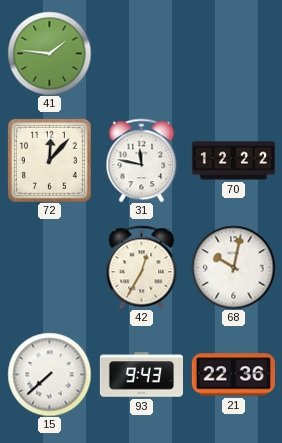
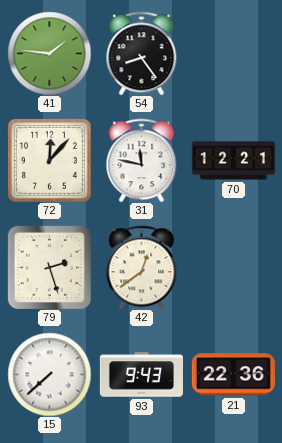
54: none -> 8:24
70: 12:22 -> 12:21
79: none -> 2:27
42: 12:35 -> 12:39
68: 10:02 -> none
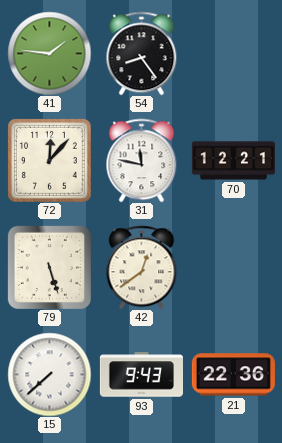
79: 2:27 -> 5:27
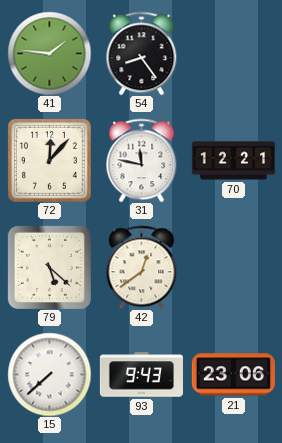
79: 5:27 -> 5:22
21: 22:36 -> 23:06
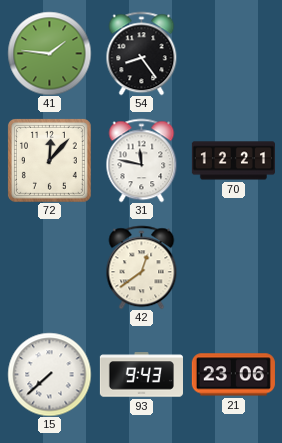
79: 5:22 -> none
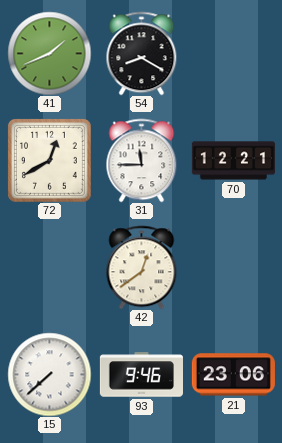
41: 1:46 -> 1:41
54: 8:24 -> 8:20
72: 12:07 -> 12:40
31: 11:47 -> 11:45
93: 9:43 -> 9:46
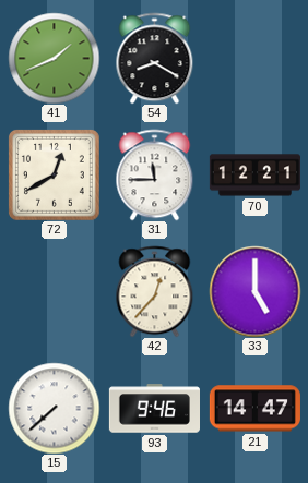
42: 12:39 -> 12:37
33: none -> 5:00
21: 23:06 -> 14:47
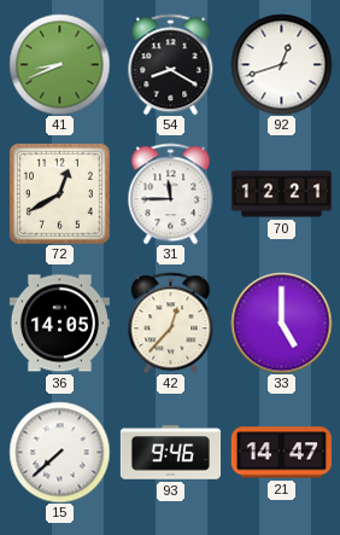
41: 1:41 -> 8:41
92: none -> 12:42
36: none -> 14:05
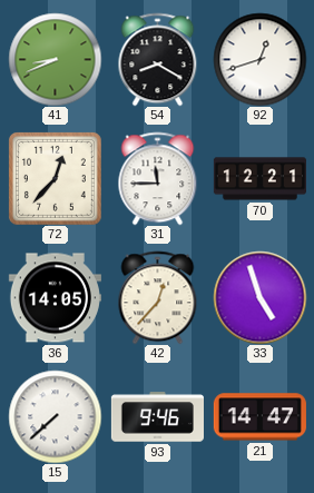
72: 12:40 -> 12:37
33: 5:00 -> 4:57
